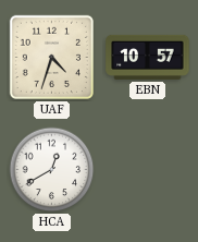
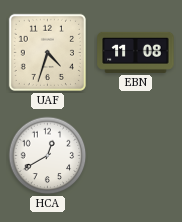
EBN: 10:57 -> 11:08
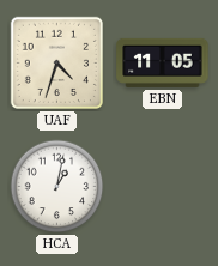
EBN: 11:08 -> 11:05
HCA: 12:40 -> 1:02
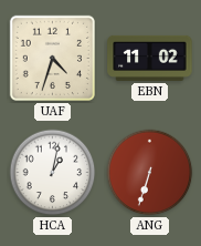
EBN: 11:05 -> 11:02
ANG: none -> 6:33
